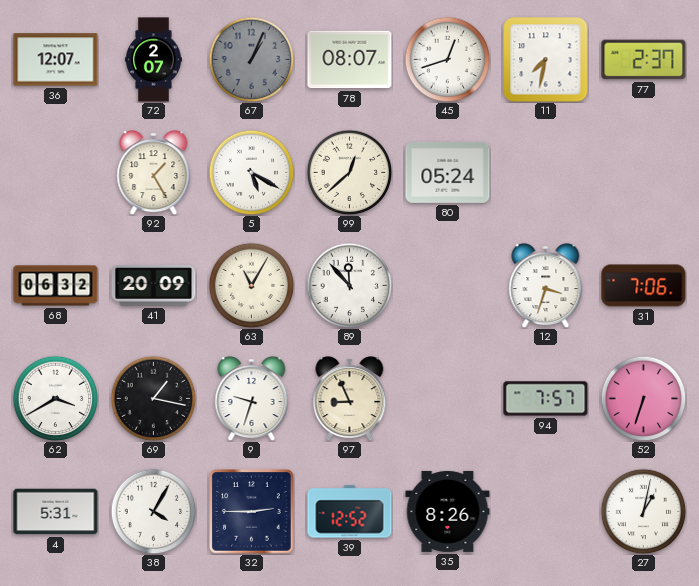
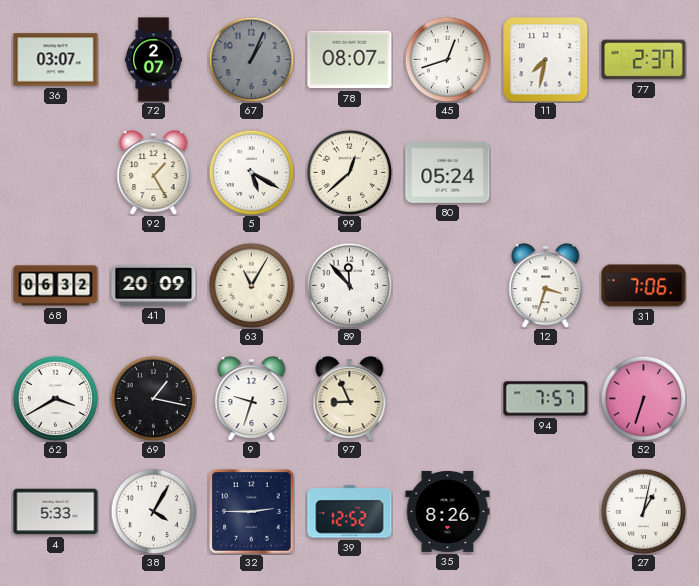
36: 12:07 -> 03:07
4: 5:31 -> 5:33
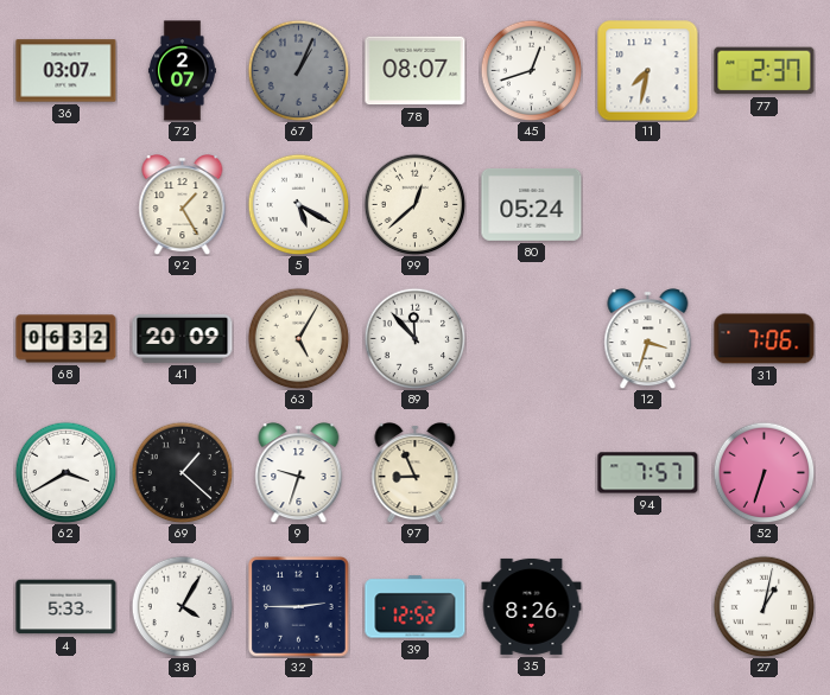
63: 11:05 -> 5:05
69: 1:17 -> 1:22
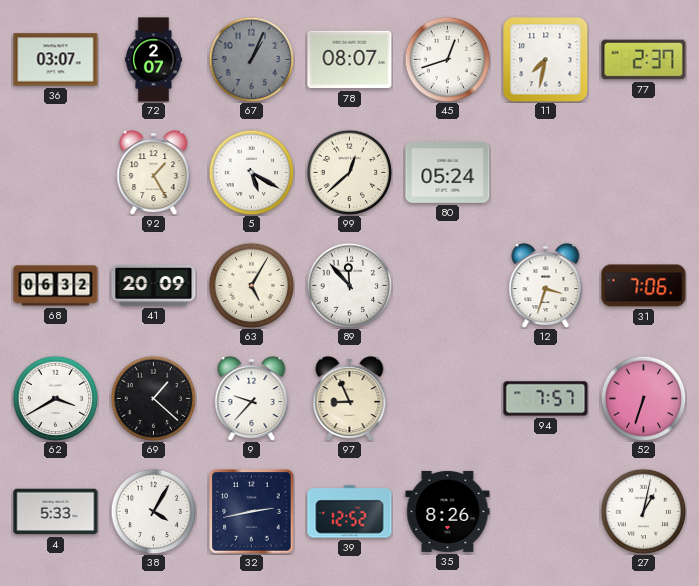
9: 9:33 -> 9:37
32: 2:45 -> 2:43
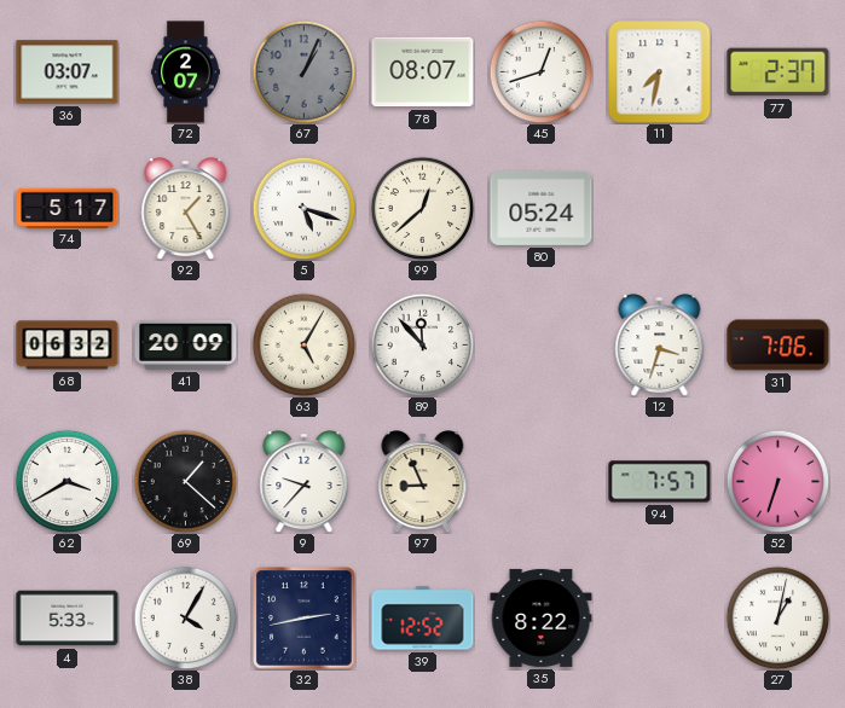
74: none -> 5:17
5: 5:20 -> 5:18
35: 8:26 -> 8:22
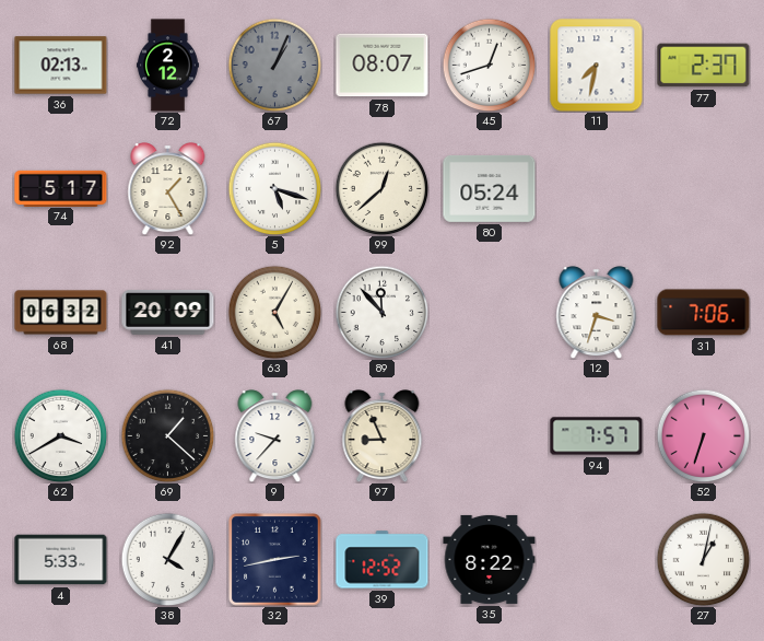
36: 03:07 -> 02:13
72: 2:07 -> 2:12
